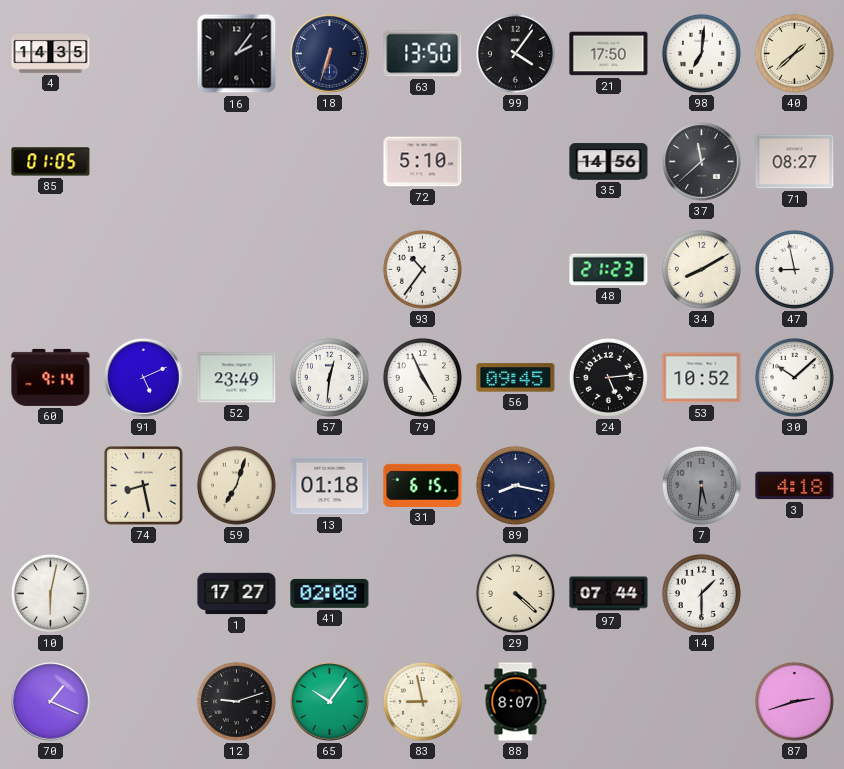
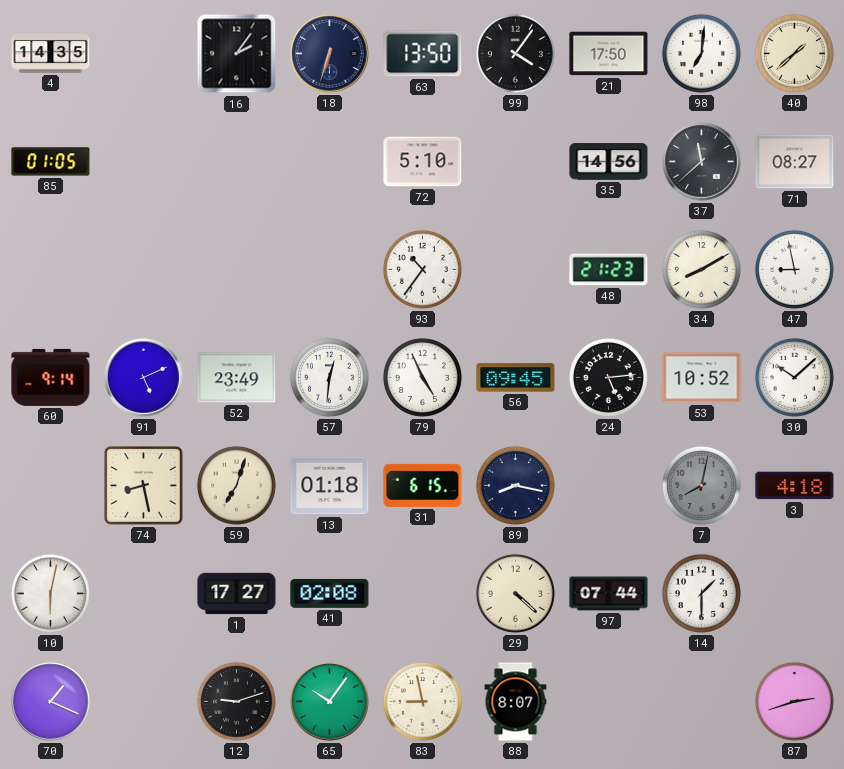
7: 5:31 -> 8:02
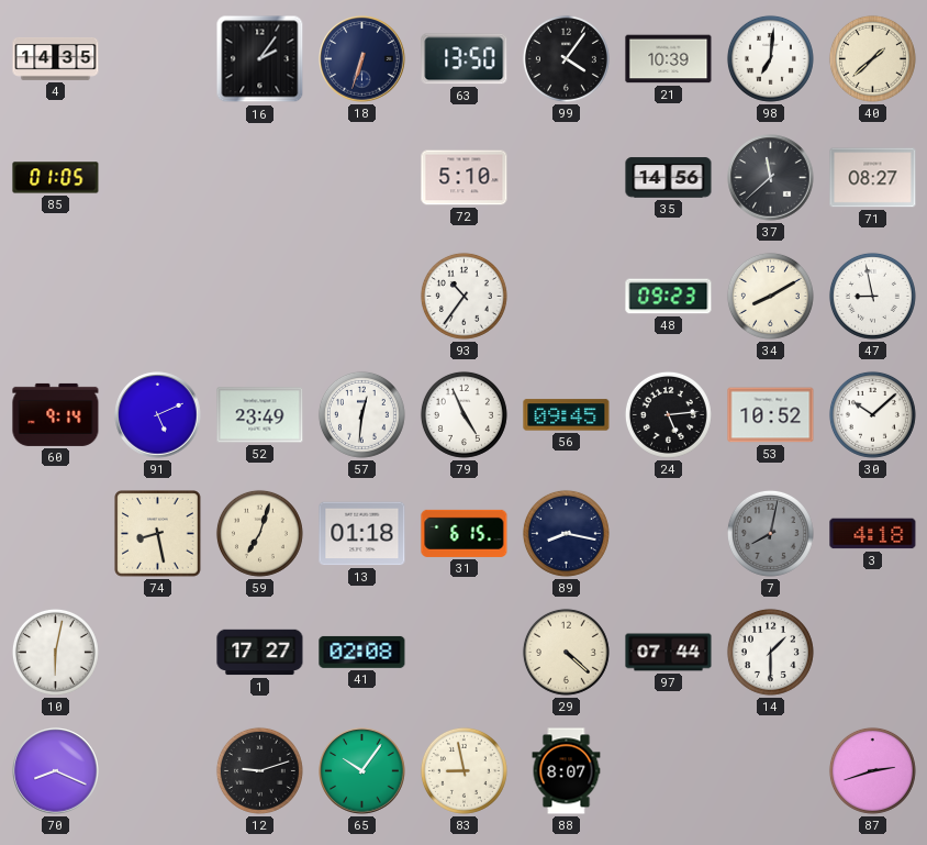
21: 17:50 -> 10:39
48: 21:23 -> 09:23
70: 1:19 -> 8:19
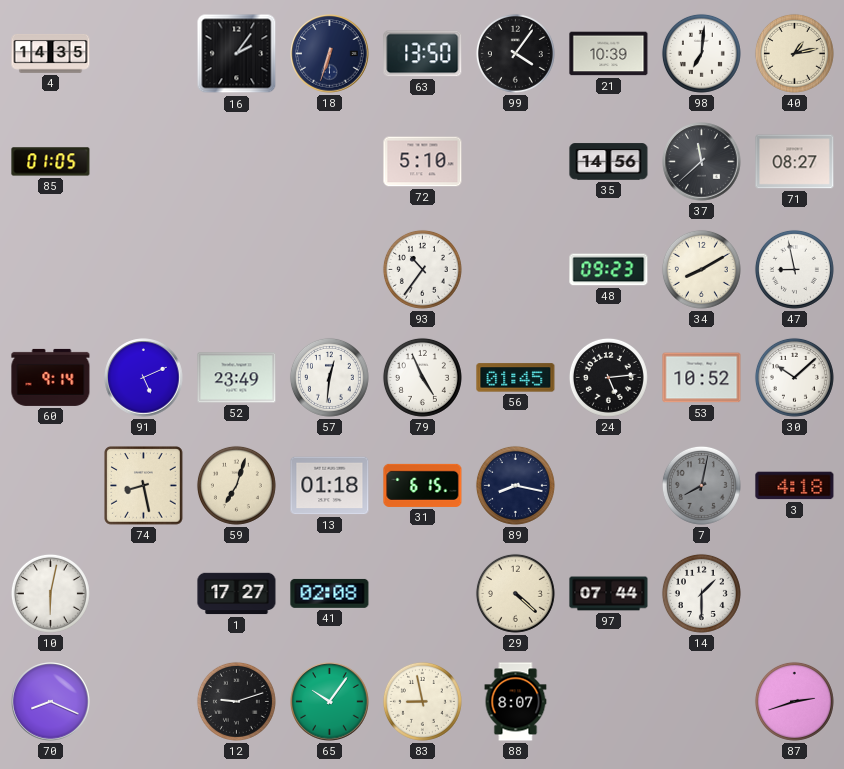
40: 1:38 -> 1:13
56: 09:45 -> 01:45
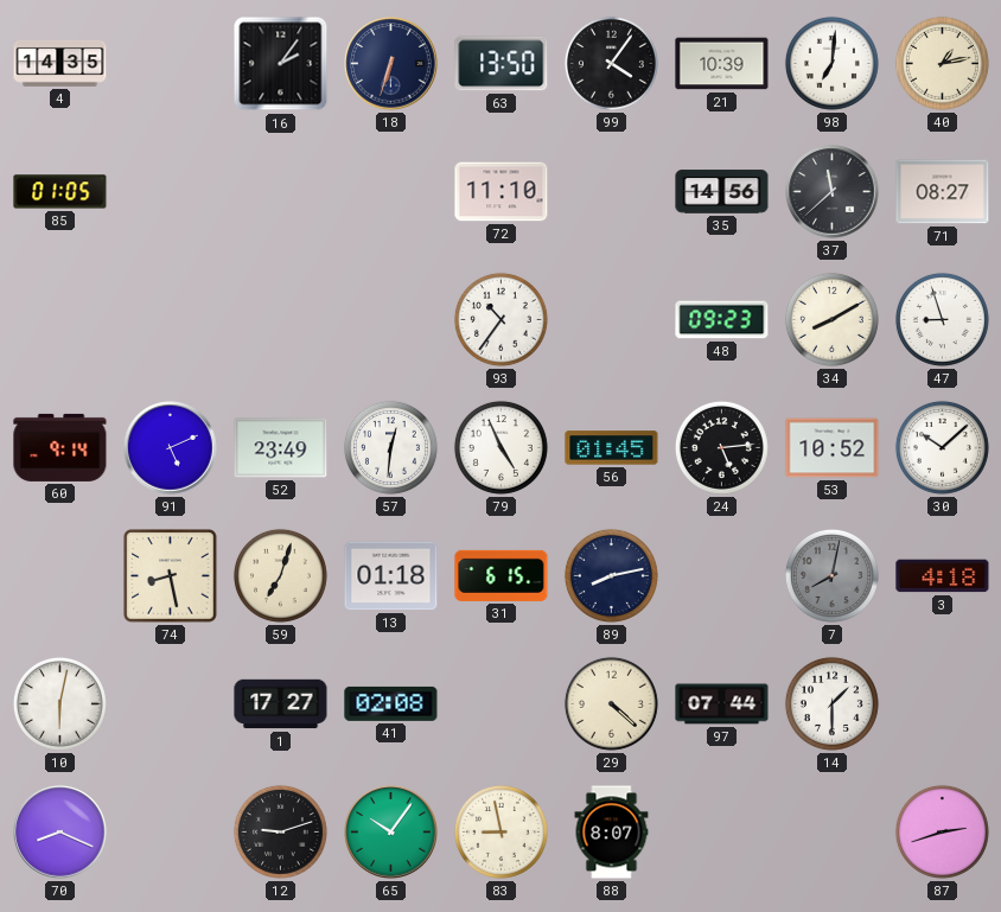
72: 5:10 -> 11:10
47: 8:58 -> 8:57
89: 8:17 -> 8:13
